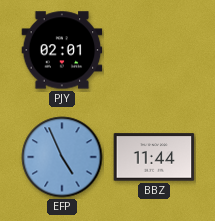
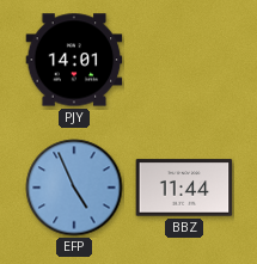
PJY: 02:01 -> 14:01
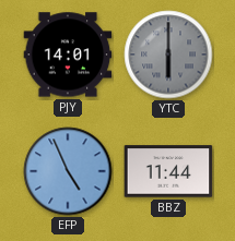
YTC: none -> 6:00
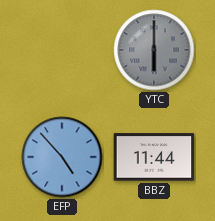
PJY: 14:01 -> none
EFP: 4:56 -> 4:53
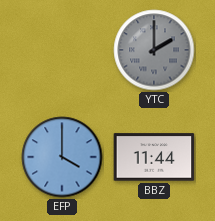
YTC: 6:00 -> 2:00
EFP: 4:53 -> 4:00
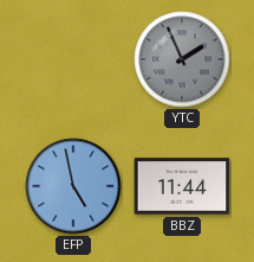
YTC: 2:00 -> 1:56
EFP: 4:00 -> 4:58
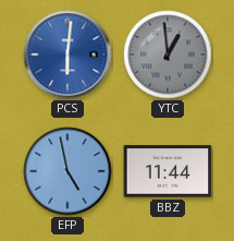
PCS: none -> 6:01
YTC: 1:56 -> 12:59
